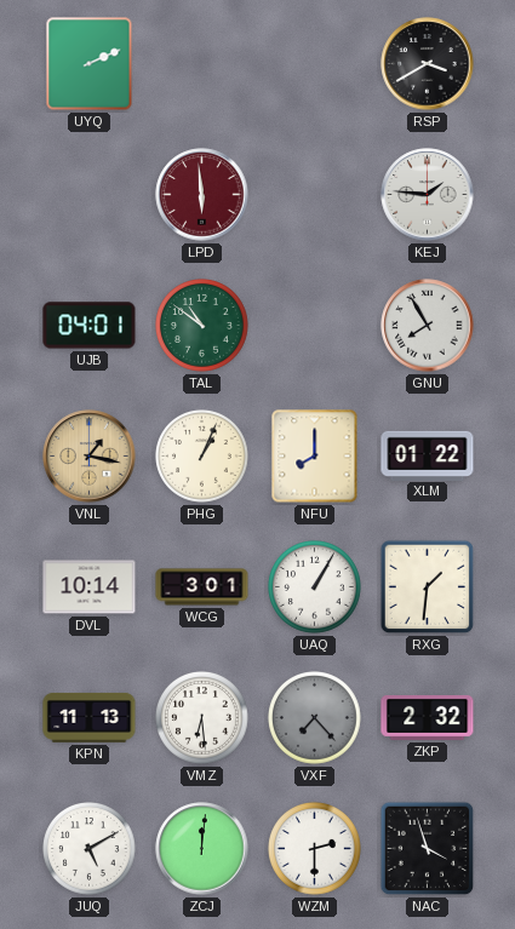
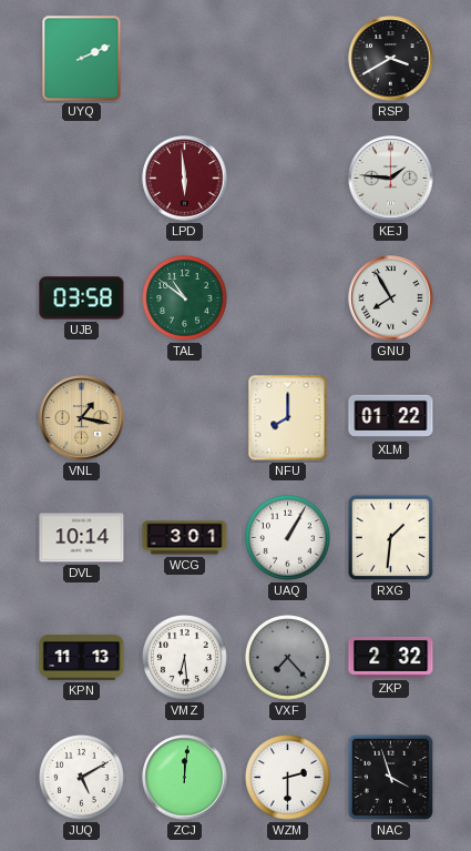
UJB: 04:01 -> 03:58
PHG: 1:04 -> none
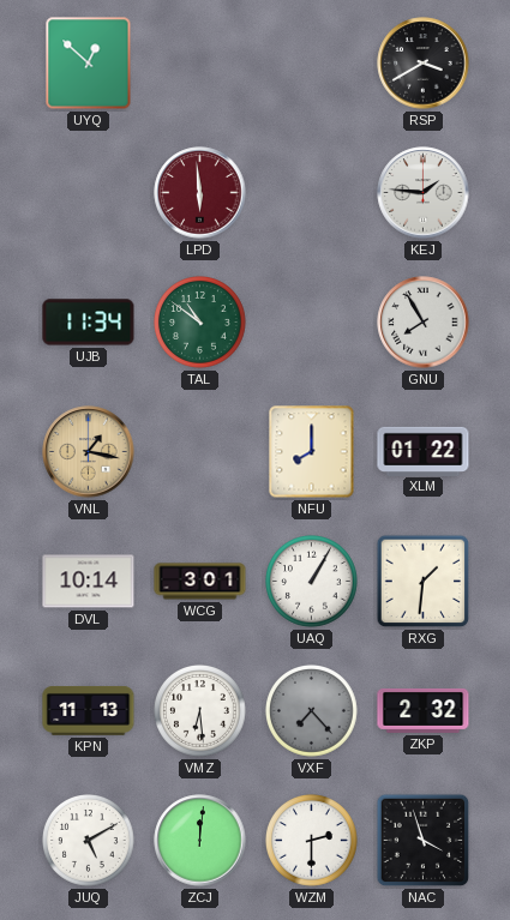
UYQ: 2:11 -> 12:52
UJB: 03:58 -> 11:34
